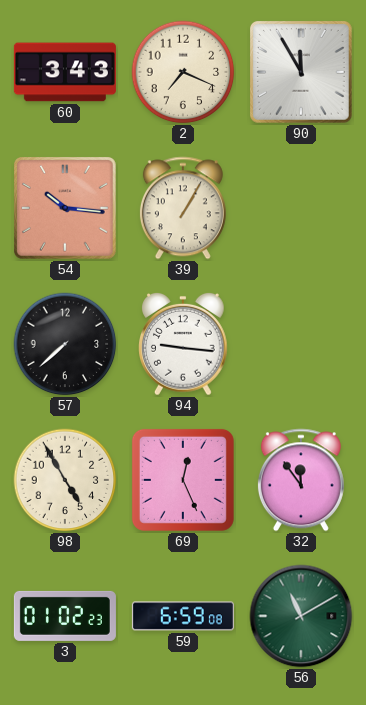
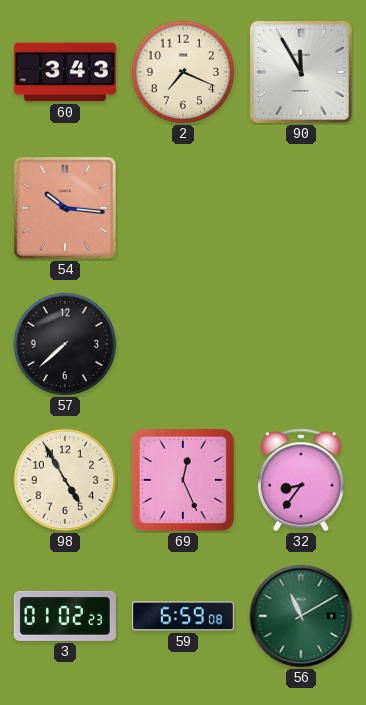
39: 1:05 -> none
94: 9:16 -> none
32: 11:54 -> 8:36
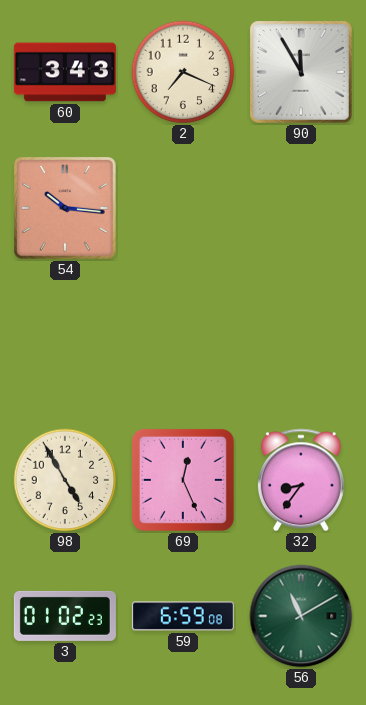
57: 7:38 -> none
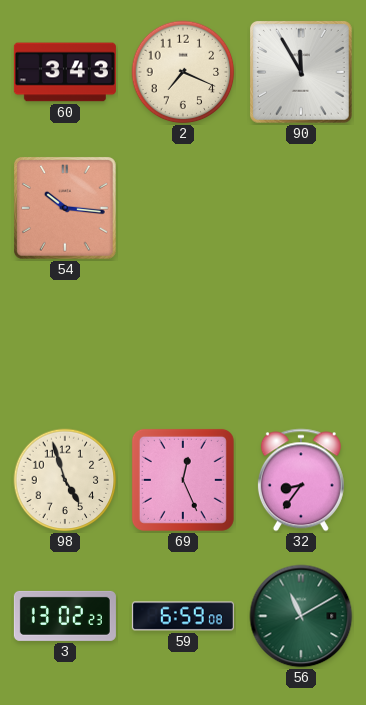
98: 4:55 -> 4:57
3: 01:02 -> 13:02
